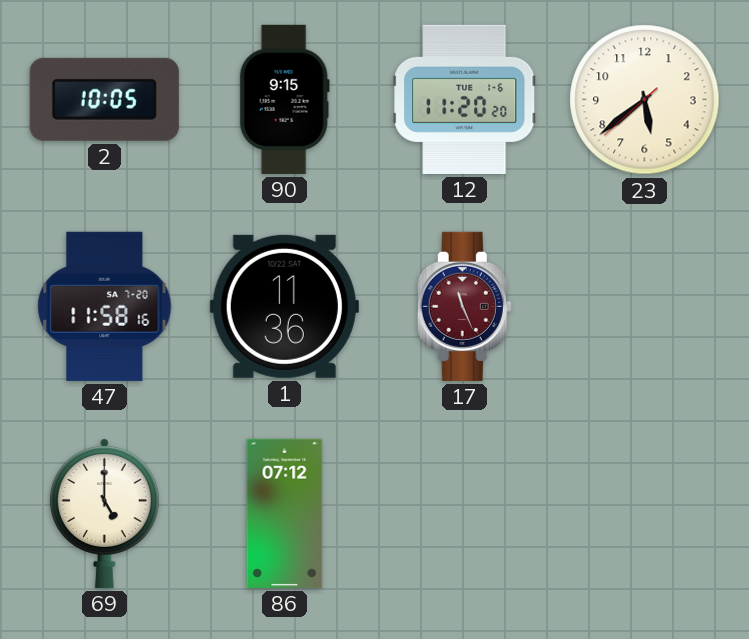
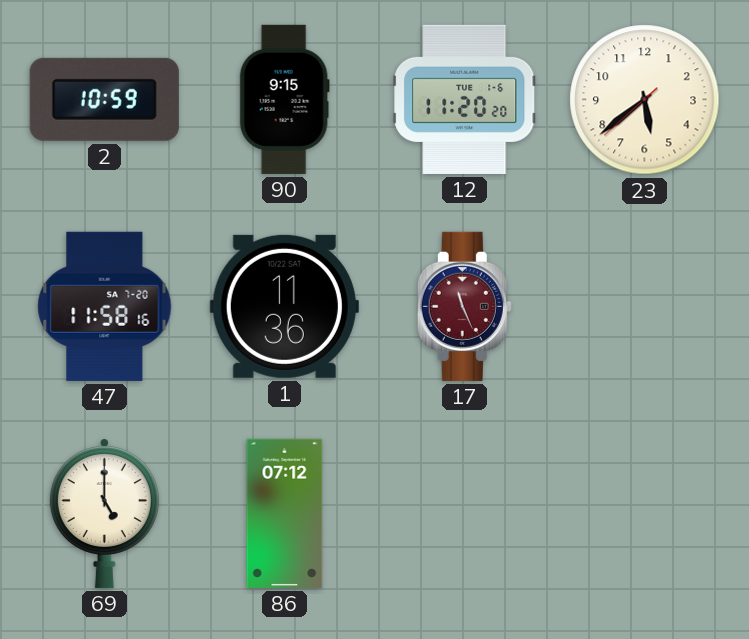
2: 10:05 -> 10:59
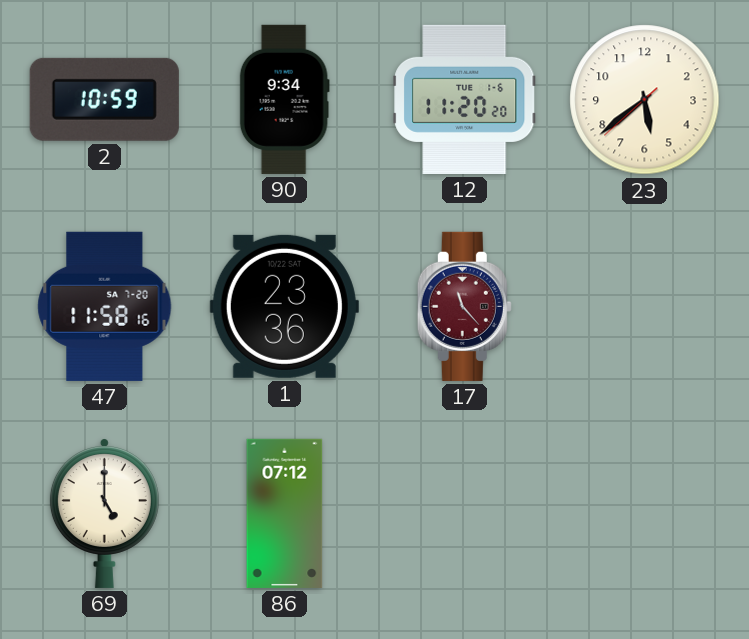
90: 9:15 -> 9:34
1: 11:36 -> 23:36
17: 11:26 -> 11:23
